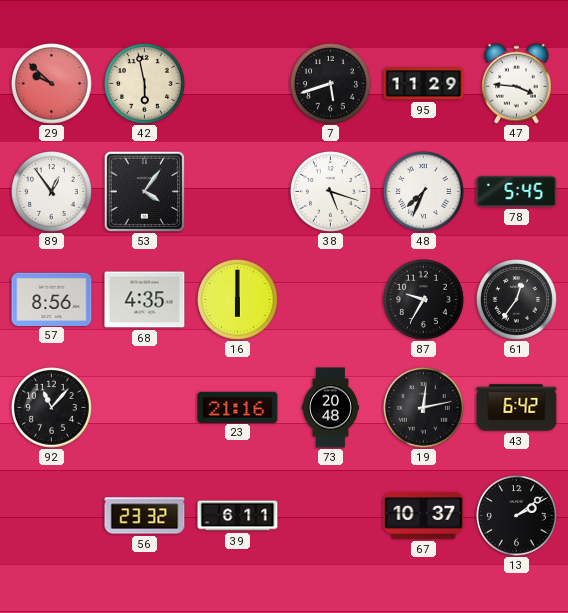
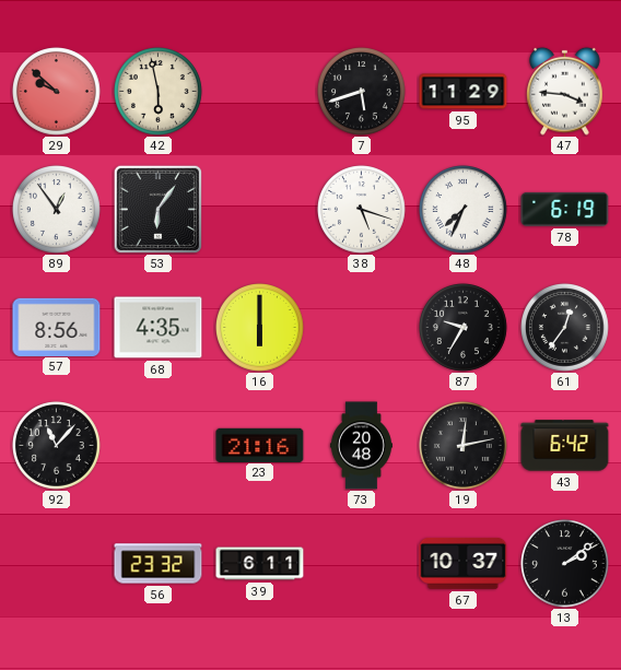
53: 4:06 -> 6:06
78: 5:45 -> 6:19
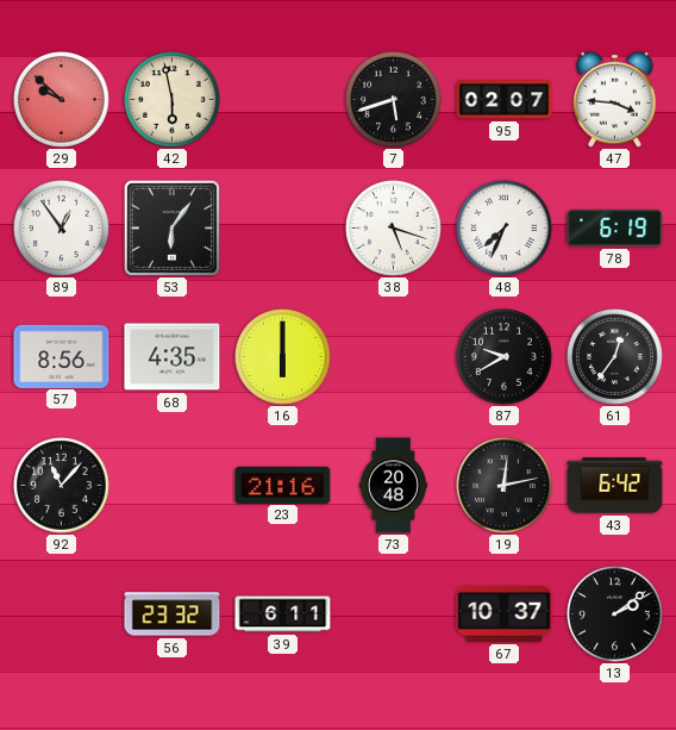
95: 11:29 -> 02:07
87: 9:35 -> 9:40
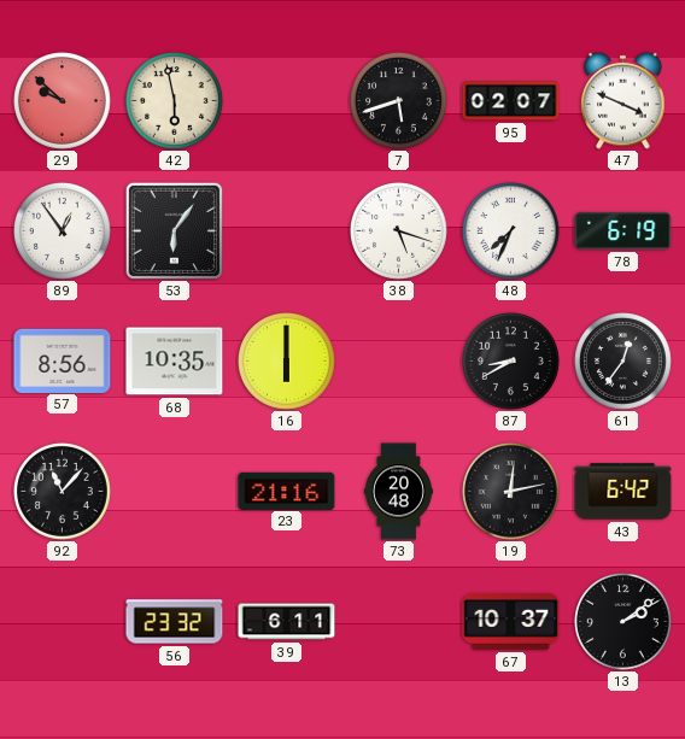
47: 3:46 -> 3:49
68: 4:35 -> 10:35
87: 9:40 -> 8:40
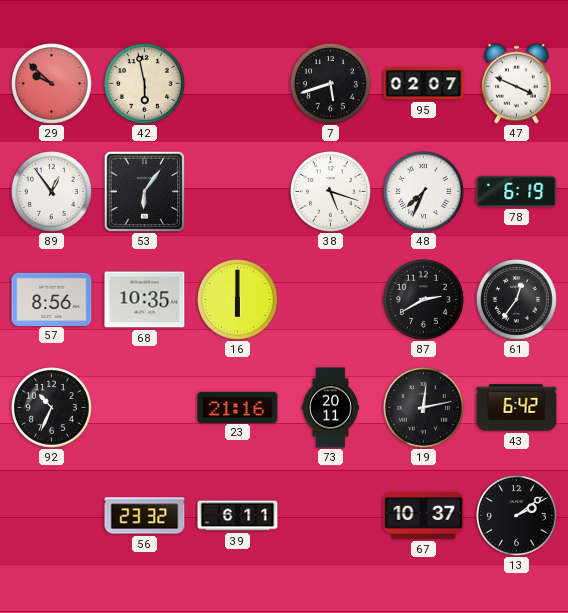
87: 8:40 -> 2:40
92: 11:07 -> 10:34
73: 20:48 -> 20:11
